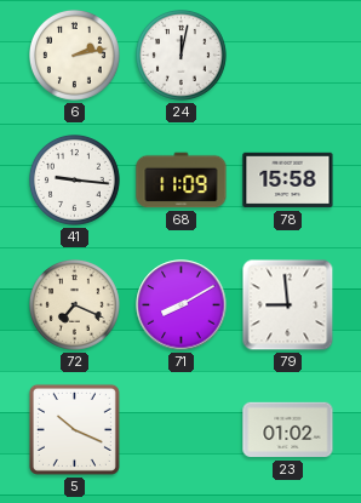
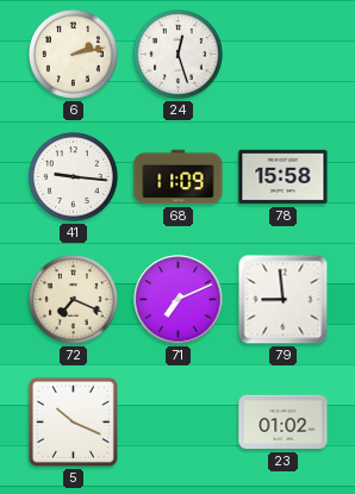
24: 12:02 -> 12:27
71: 8:10 -> 7:11
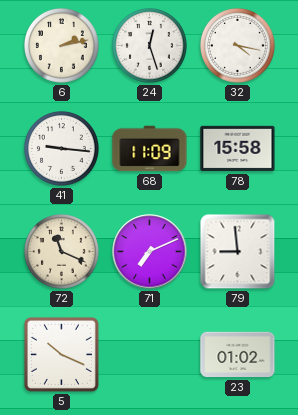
32: none -> 4:17
72: 7:19 -> 11:19
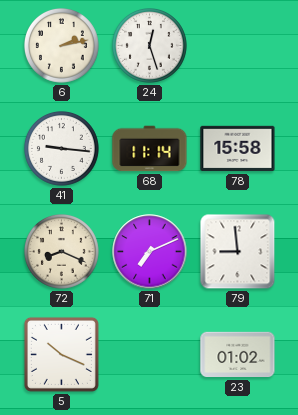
32: 4:17 -> none
68: 11:09 -> 11:14
72: 11:19 -> 8:19
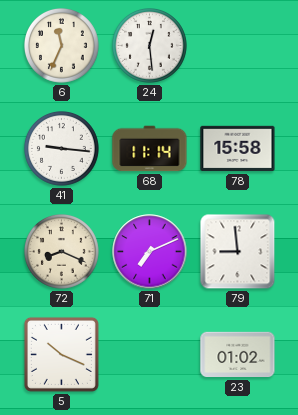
6: 2:13 -> 11:34
24: 12:27 -> 12:29
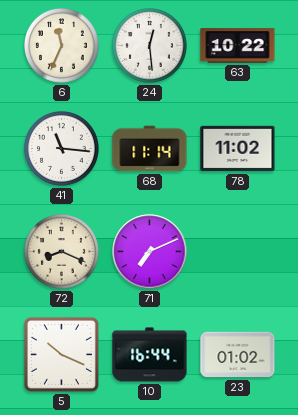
63: none -> 10:22
41: 9:16 -> 11:16
78: 15:58 -> 11:02
79: 8:59 -> none
10: none -> 16:44
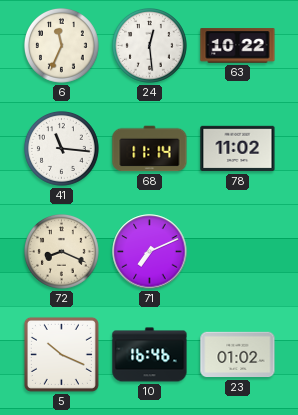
10: 16:44 -> 16:46
